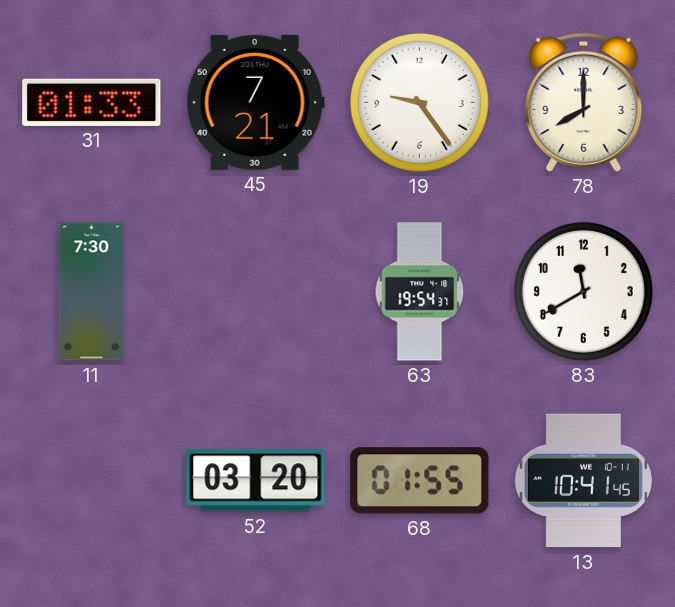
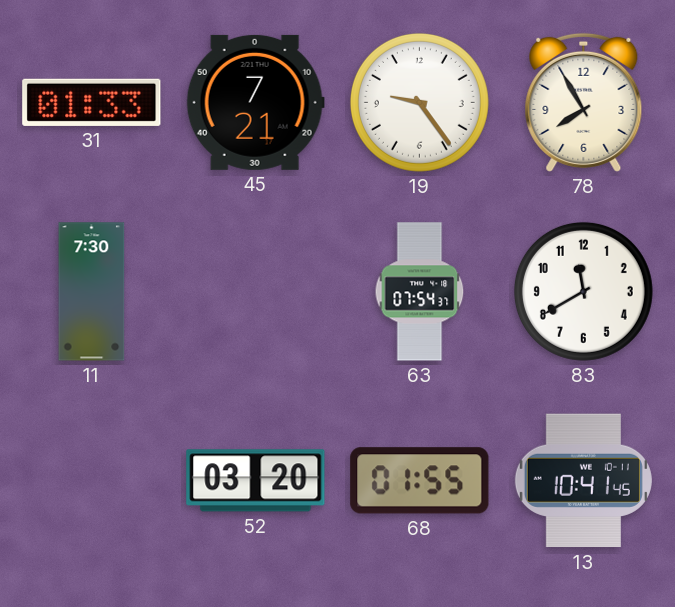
78: 8:00 -> 7:55
63: 19:54 -> 07:54
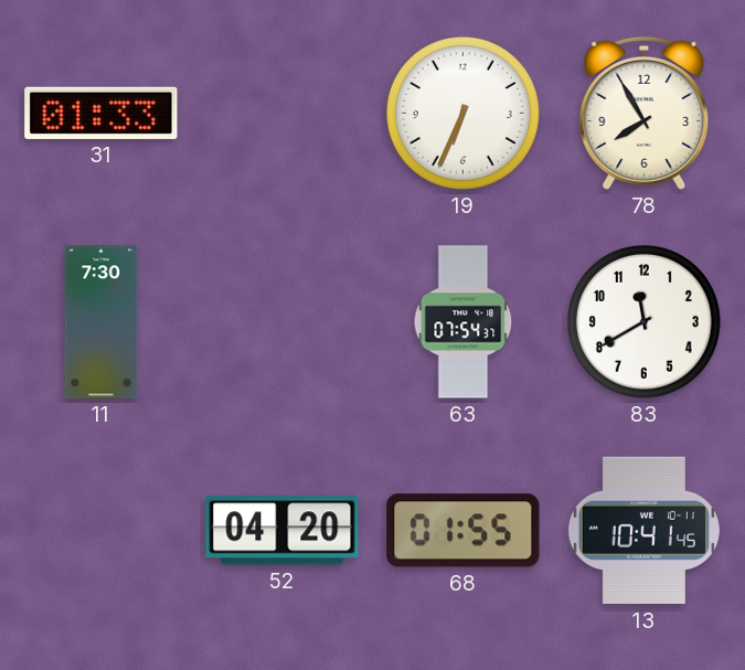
45: 7:21 -> none
19: 9:24 -> 6:34
52: 03:20 -> 04:20
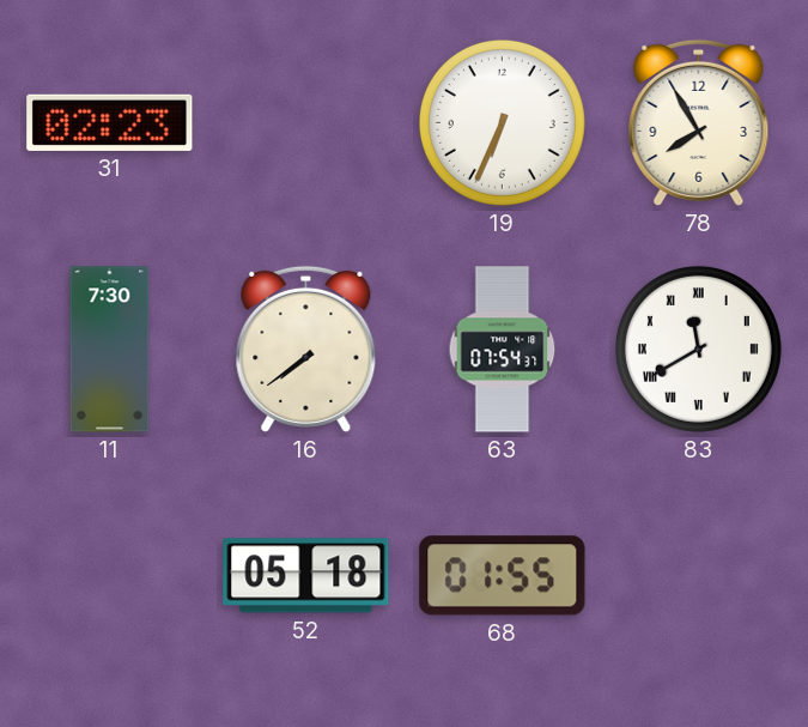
31: 01:33 -> 02:23
16: none -> 7:39
83 numerals: Arabic -> Roman
52: 04:20 -> 05:18
13: 10:41 -> none
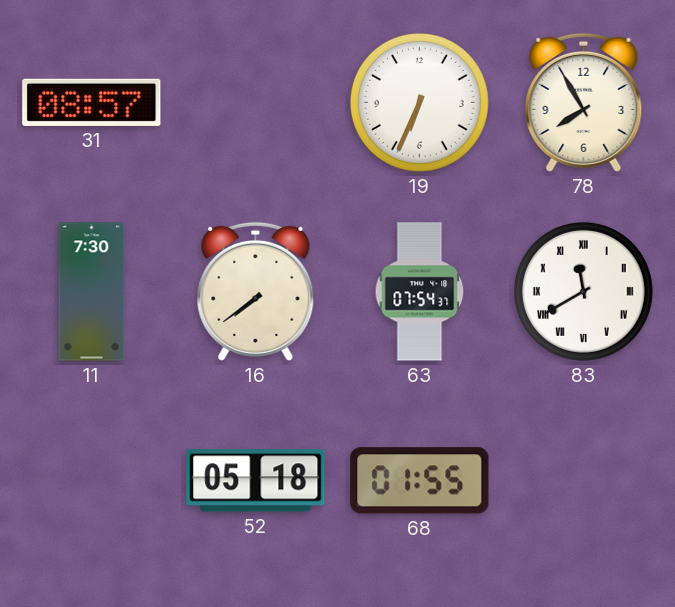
31: 02:23 -> 08:57
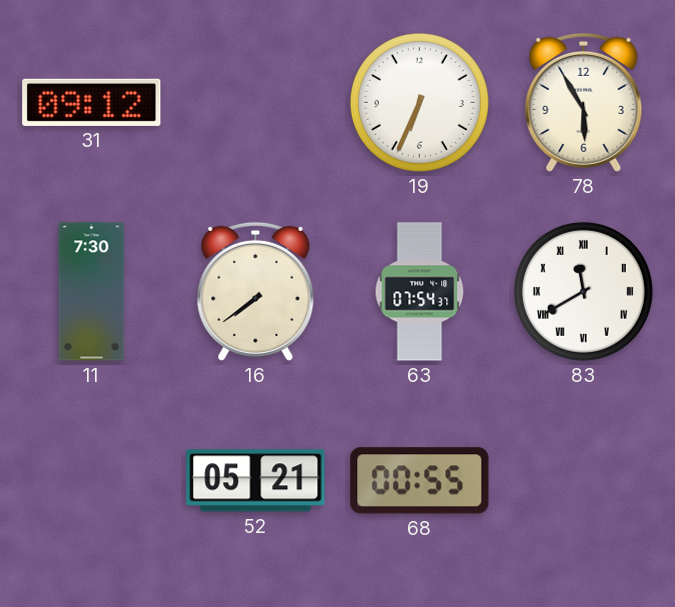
31: 08:57 -> 09:12
78: 7:55 -> 5:55
52: 05:18 -> 05:21
68: 01:55 -> 00:55
